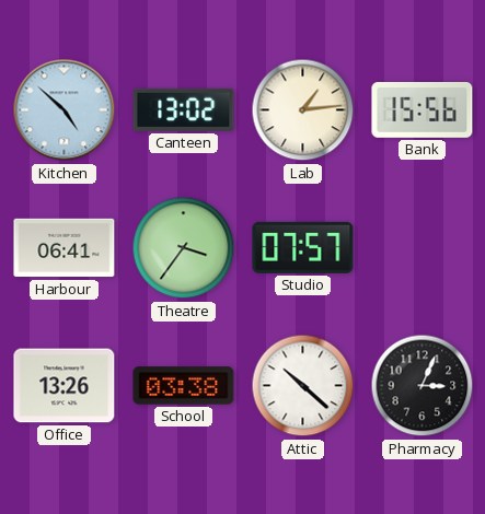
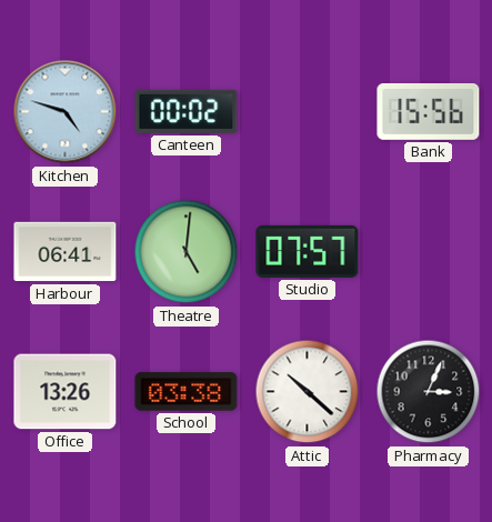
Kitchen: 4:52 -> 4:48
Canteen: 13:02 -> 00:02
Lab: 1:14 -> none
Theatre: 3:36 -> 5:01
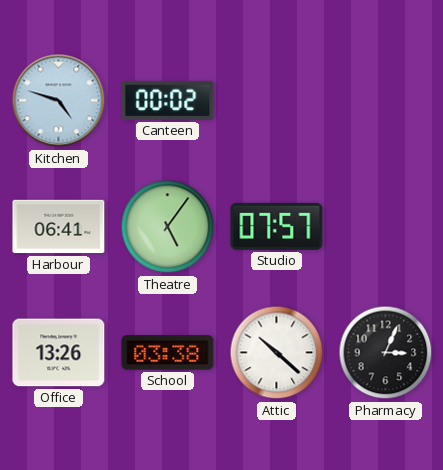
Bank: 15:56 -> none
Theatre: 5:01 -> 5:06
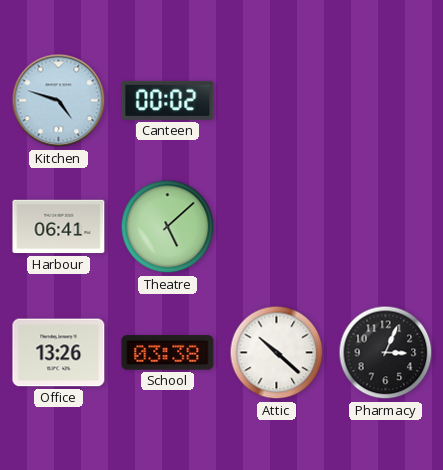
Theatre: 5:06 -> 5:08
Studio: 07:57 -> none
